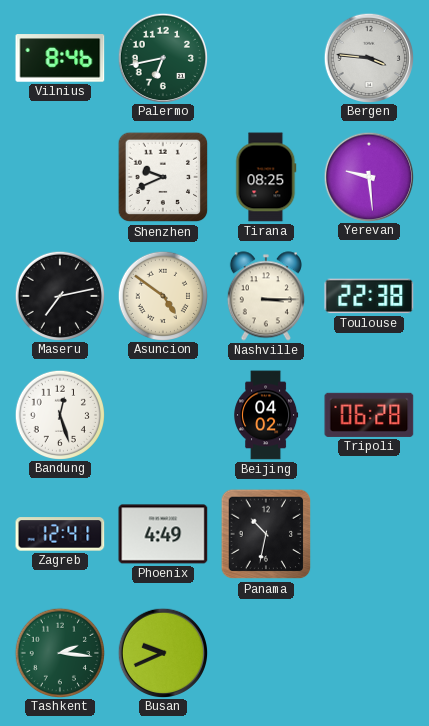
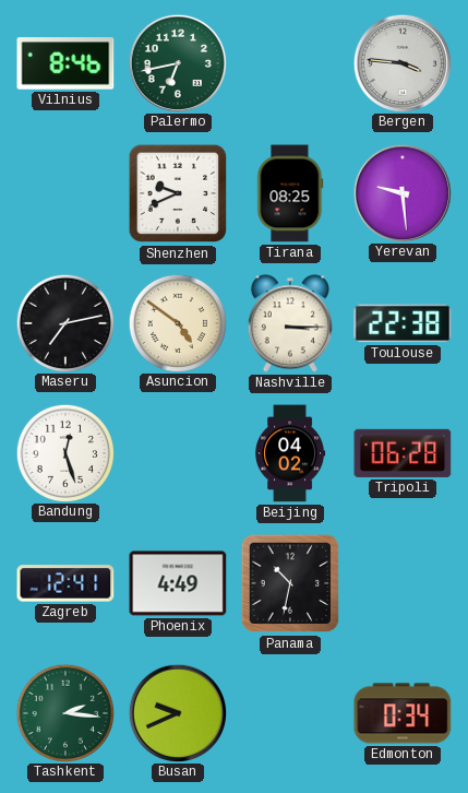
Edmonton: none -> 0:34
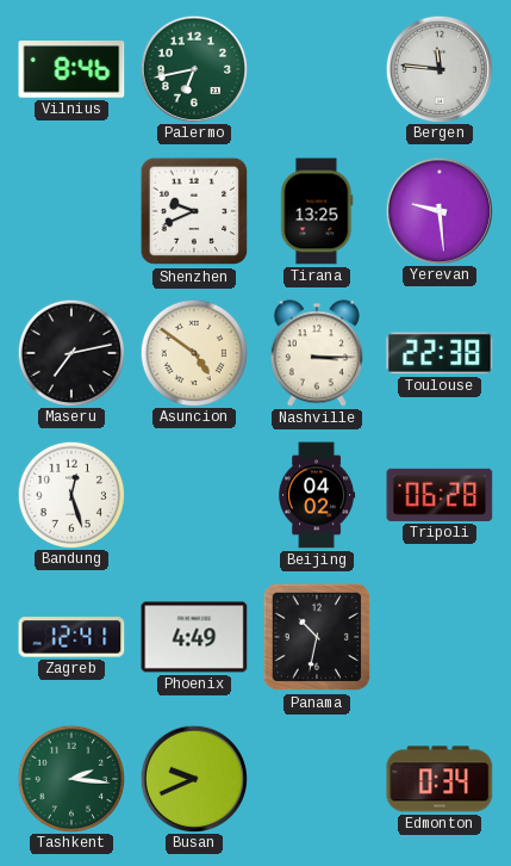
Bergen: 3:46 -> 11:46
Tirana: 08:25 -> 13:25
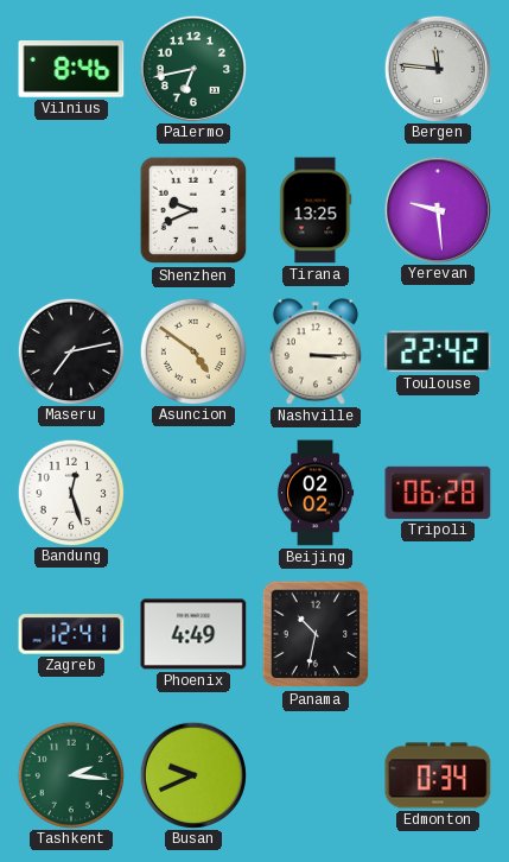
Toulouse: 22:38 -> 22:42
Beijing: 04:02 -> 02:02
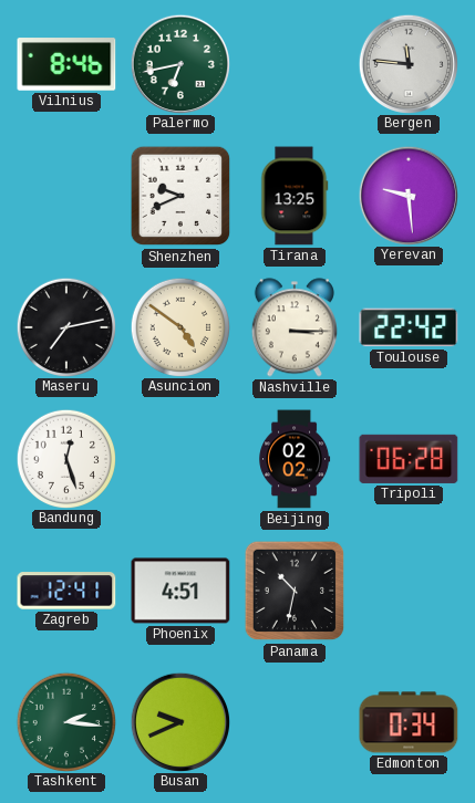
Phoenix: 4:49 -> 4:51
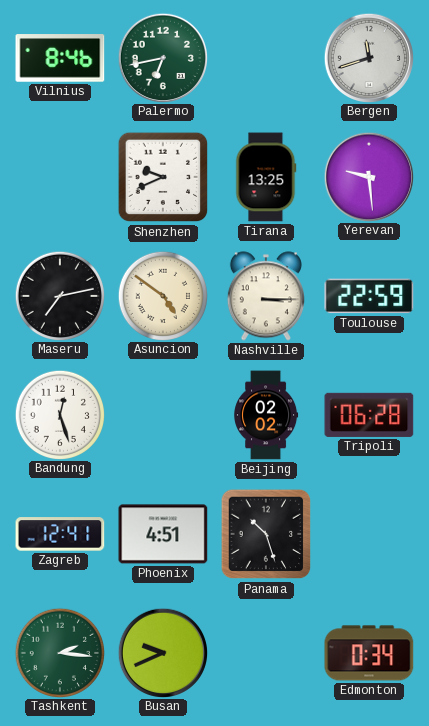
Bergen: 11:46 -> 11:42
Toulouse: 22:42 -> 22:59
Panama: 10:32 -> 10:27
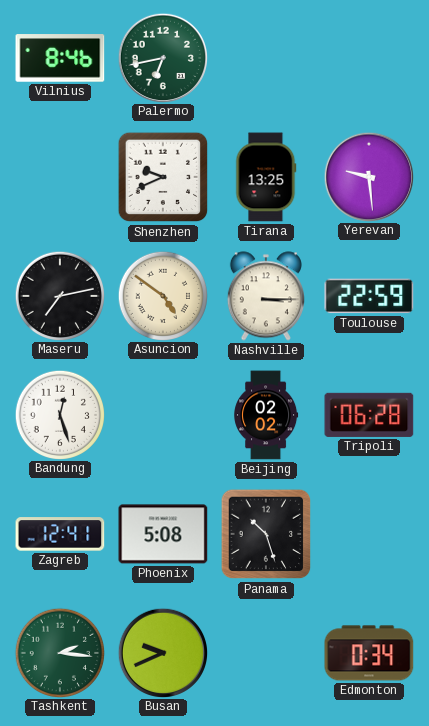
Bergen: 11:42 -> none
Phoenix: 4:51 -> 5:08
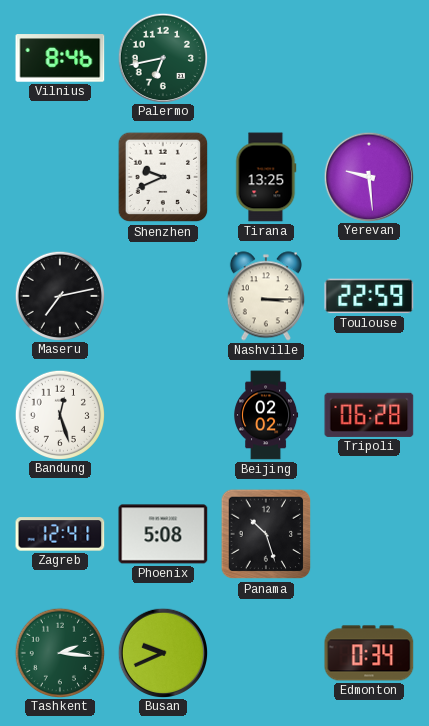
Asuncion: 4:51 -> none
